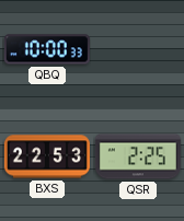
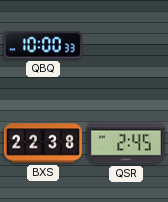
BXS: 22:53 -> 22:38
QSR: 2:25 -> 2:45
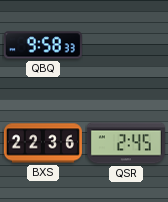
QBQ: 10:00 -> 9:58
BXS: 22:38 -> 22:36
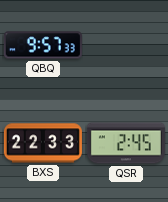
QBQ: 9:58 -> 9:57
BXS: 22:36 -> 22:33
